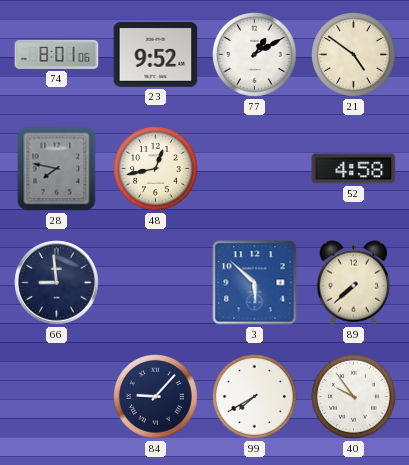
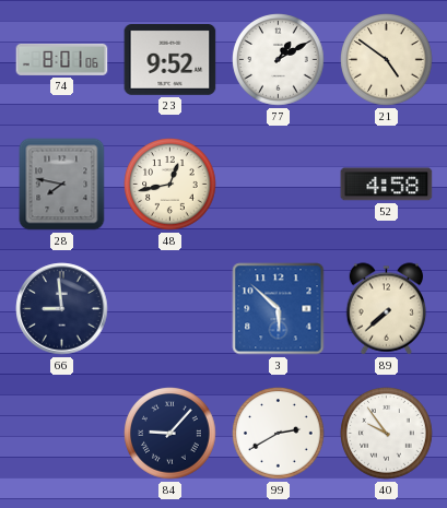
99: 7:40 -> 2:40
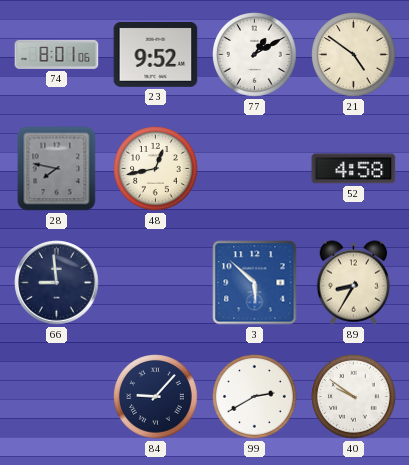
89: 7:38 -> 8:35
40: 9:54 -> 9:51
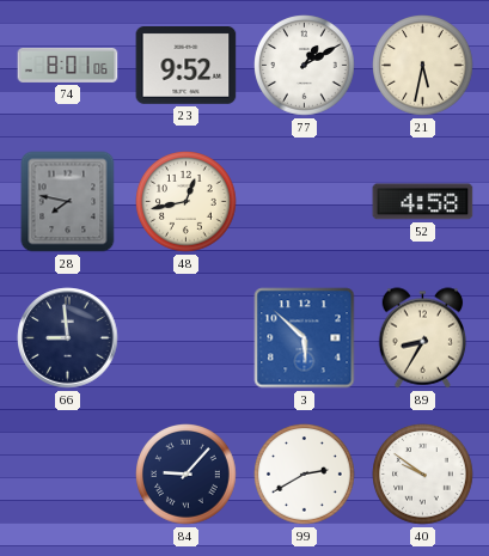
21: 4:51 -> 5:32
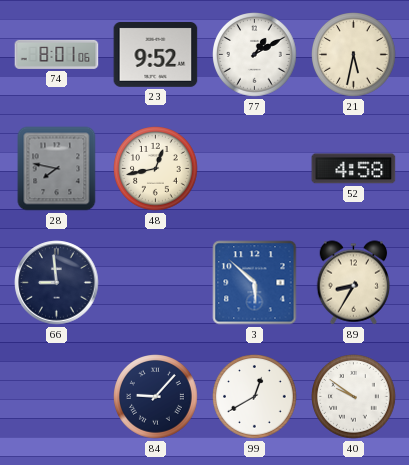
99: 2:40 -> 12:40
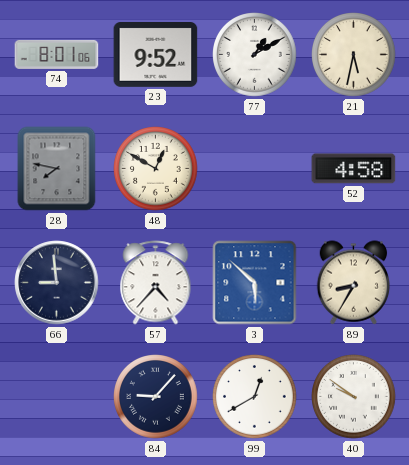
48: 12:43 -> 12:50
57: none -> 4:37
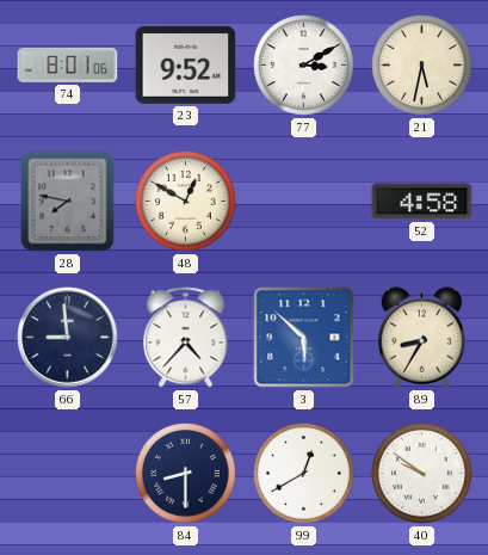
77: 1:10 -> 3:10
84: 9:07 -> 8:30
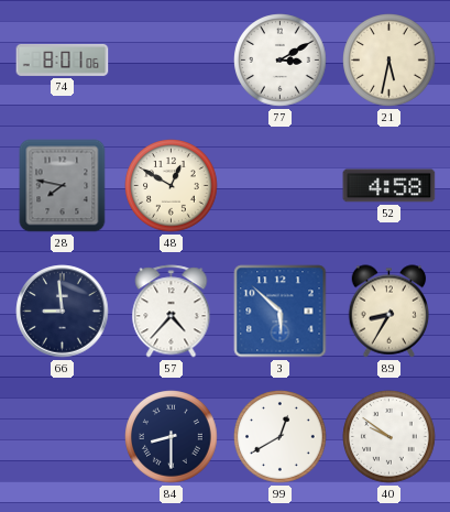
23: 9:52 -> none
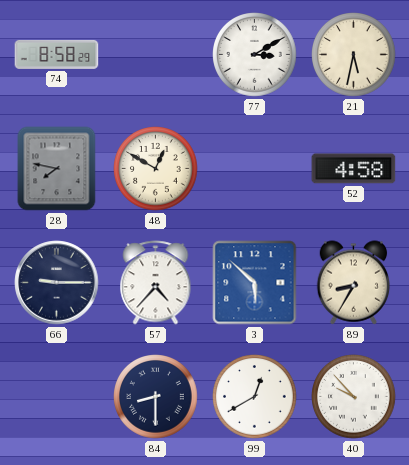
74: 8:01 -> 8:58
66: 8:59 -> 9:15
40: 9:51 -> 9:53
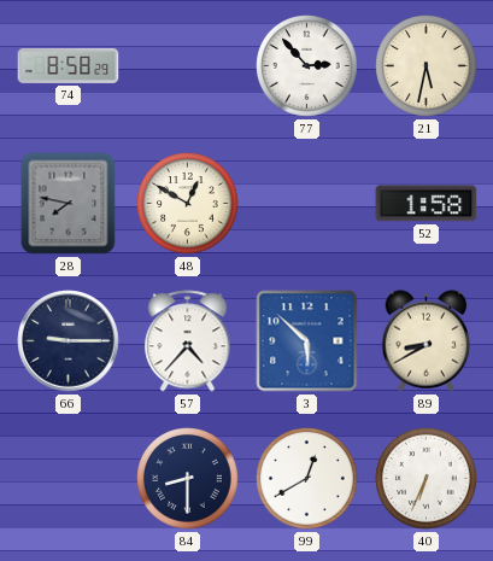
77: 3:10 -> 2:53
52: 4:58 -> 1:58
89: 8:35 -> 8:40
40: 9:53 -> 6:34
